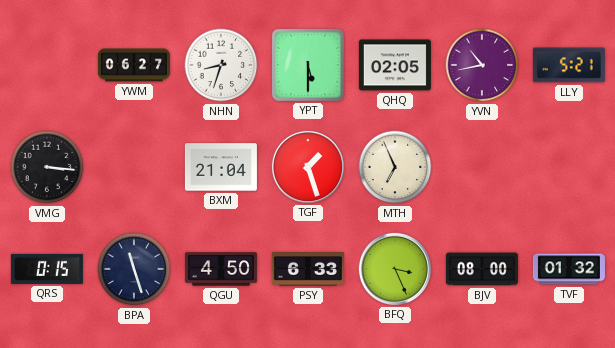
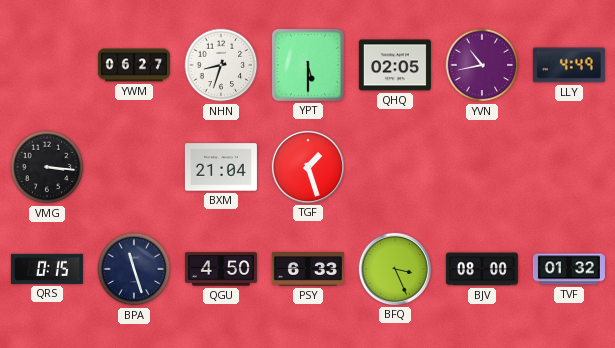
LLY: 5:21 -> 4:49
MTH: 6:56 -> none
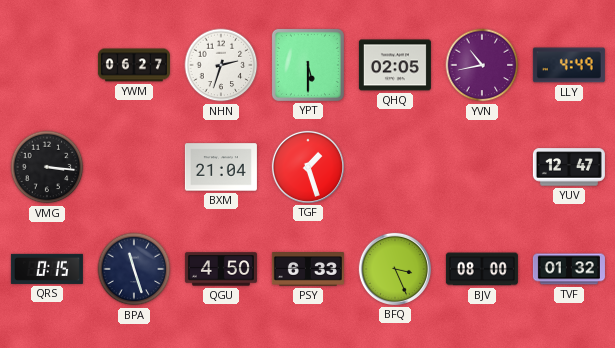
NHN: 8:33 -> 2:33
YUV: none -> 12:47
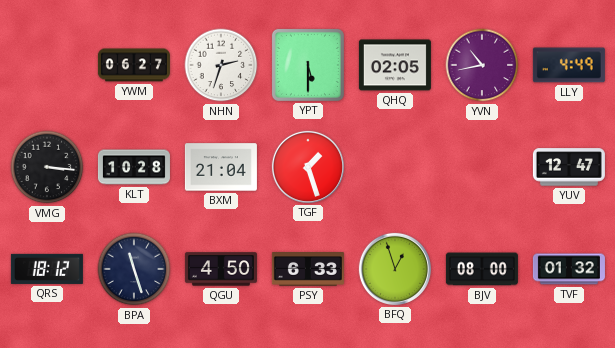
KLT: none -> 10:28
QRS: 0:15 -> 18:12
BFQ: 3:26 -> 12:57
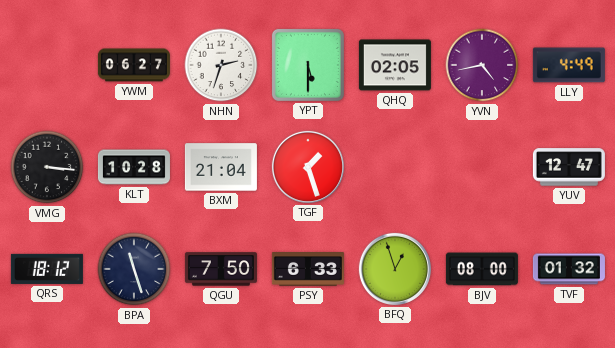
YVN: 10:43 -> 4:43
QGU: 4:50 -> 7:50
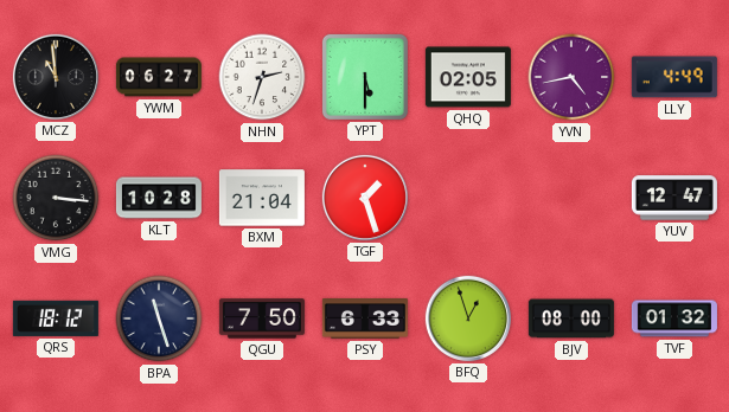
MCZ: none -> 10:59
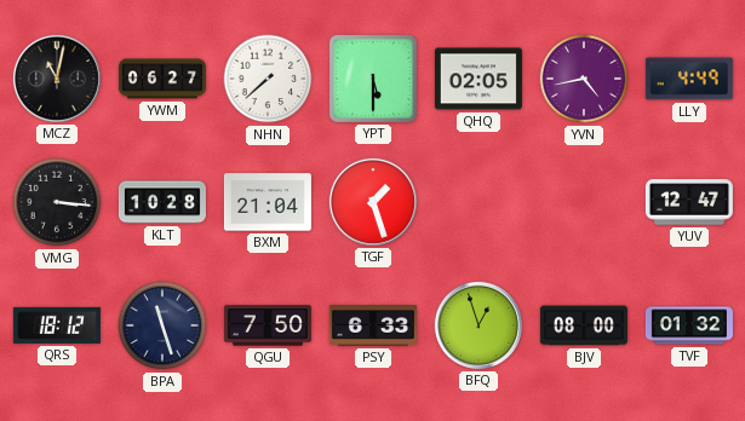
MCZ: 10:59 -> 11:02
NHN: 2:33 -> 7:38
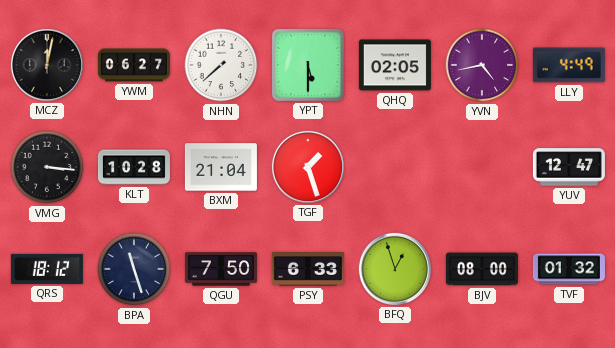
MCZ: 11:02 -> 12:02
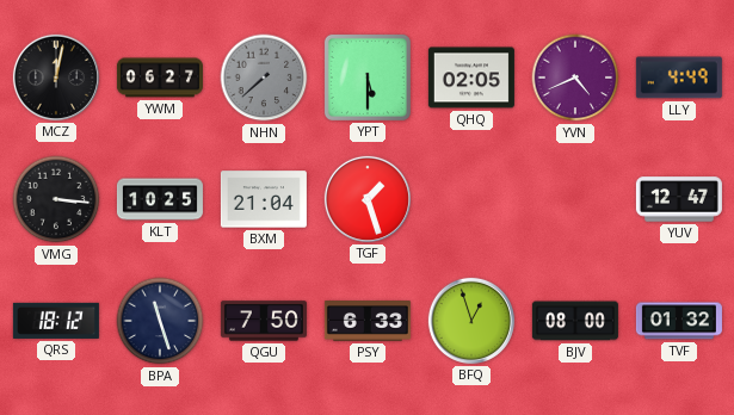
NHN dial: white -> grey
YVN: 4:43 -> 4:41
KLT: 10:28 -> 10:25
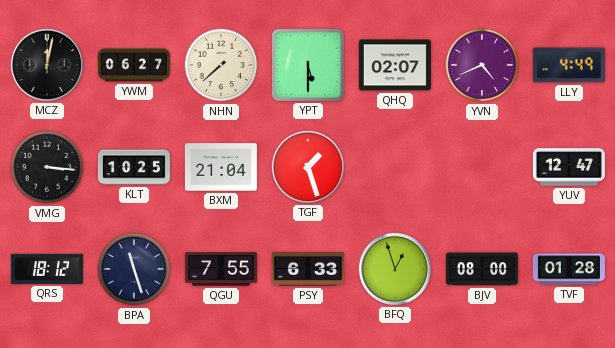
NHN dial: grey -> cream
QHQ: 02:05 -> 02:07
QGU: 7:50 -> 7:55
TVF: 01:32 -> 01:28
